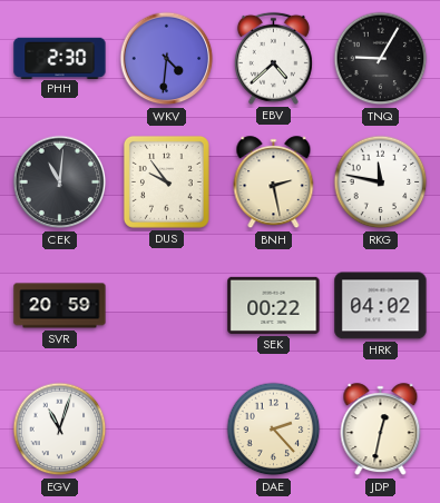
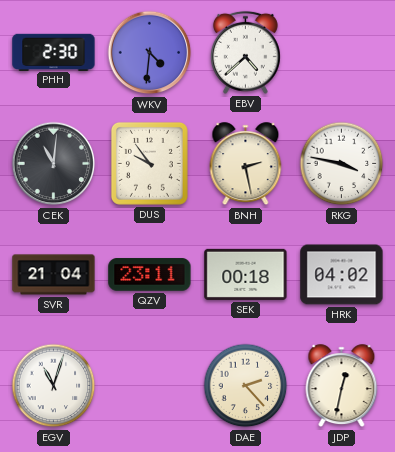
TNQ: 9:05 -> none
RKG: 11:47 -> 3:47
SVR: 20:59 -> 21:04
QZV: none -> 23:11
SEK: 00:22 -> 00:18
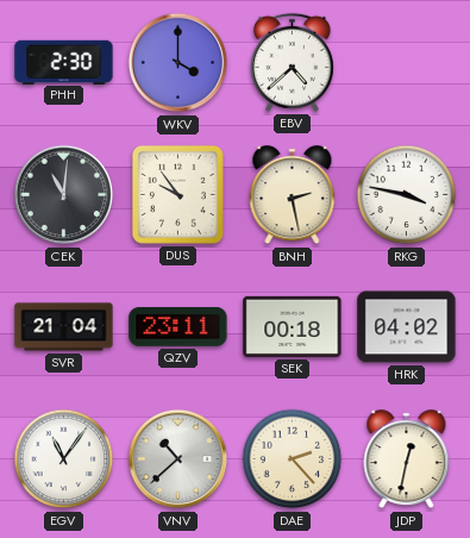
WKV: 4:31 -> 4:00
EGV: 11:03 -> 11:06
VNV: none -> 10:38
